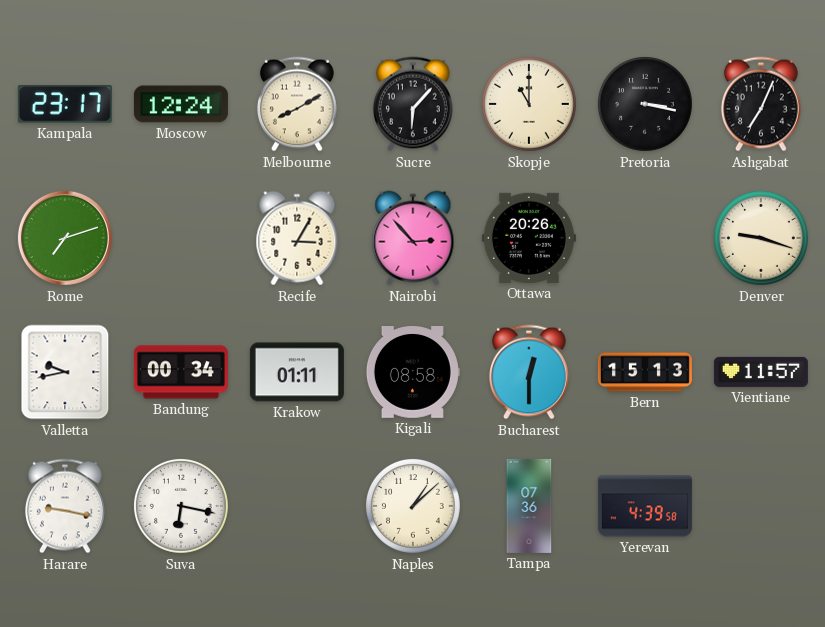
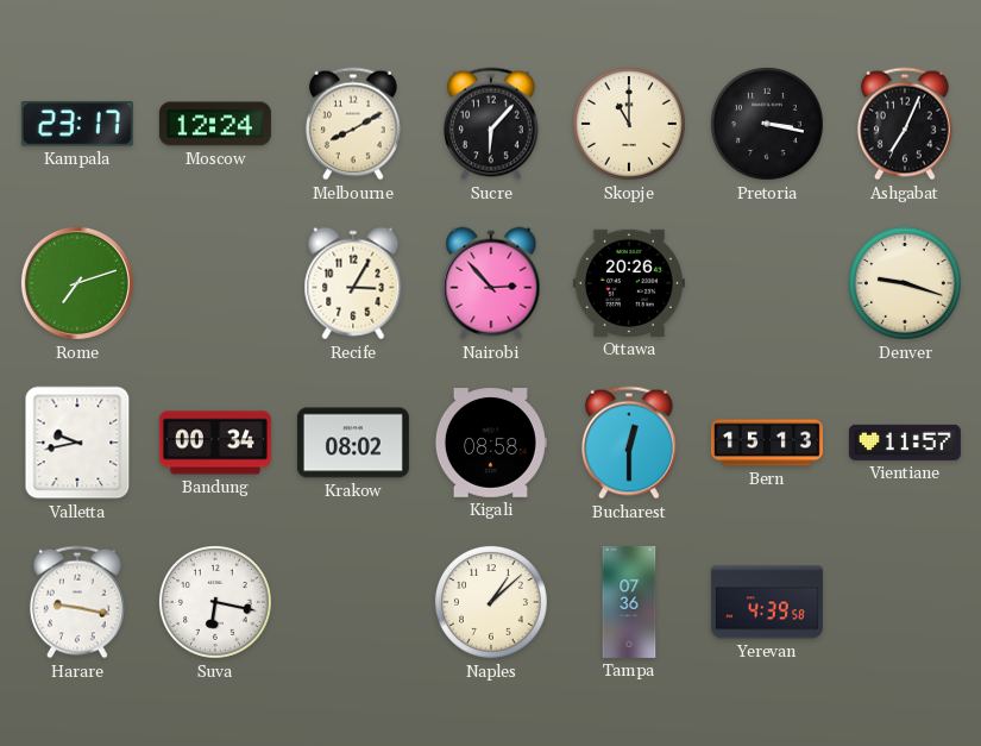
Krakow: 01:11 -> 08:02
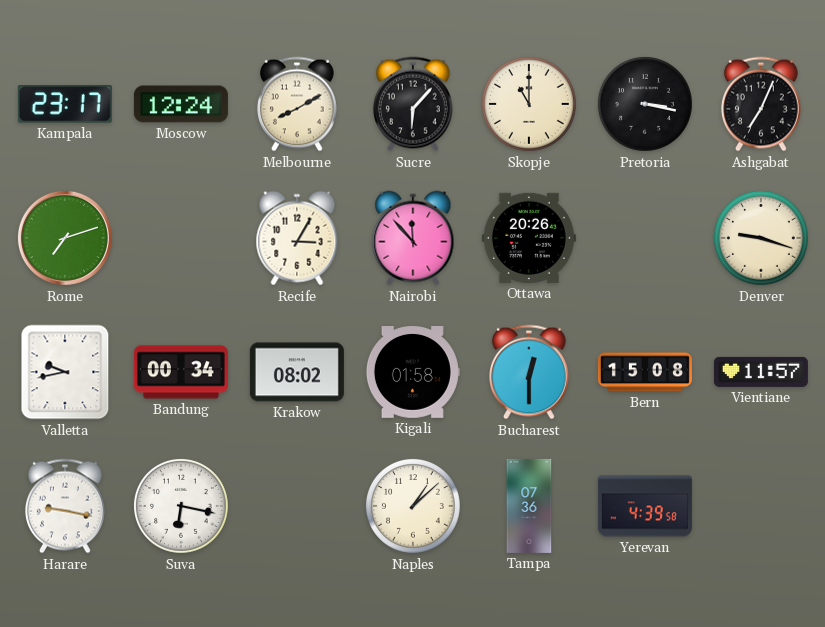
Nairobi: 2:53 -> 11:53
Kigali: 08:58 -> 01:58
Bern: 15:13 -> 15:08
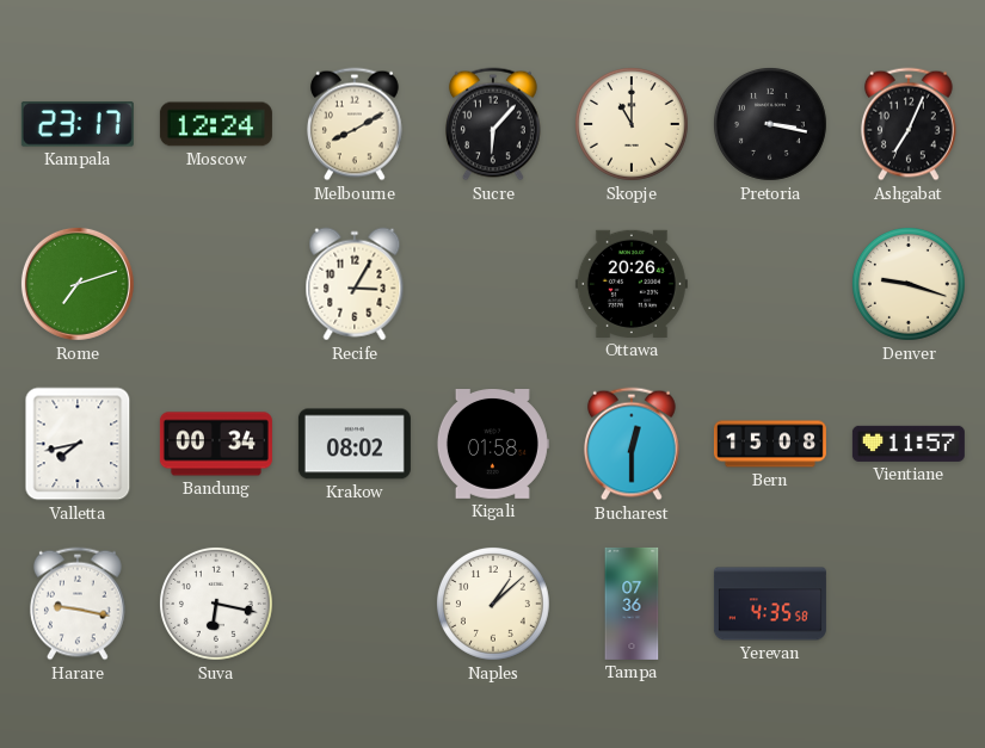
Nairobi: 11:53 -> none
Valletta: 9:43 -> 7:43
Yerevan: 4:39 -> 4:35
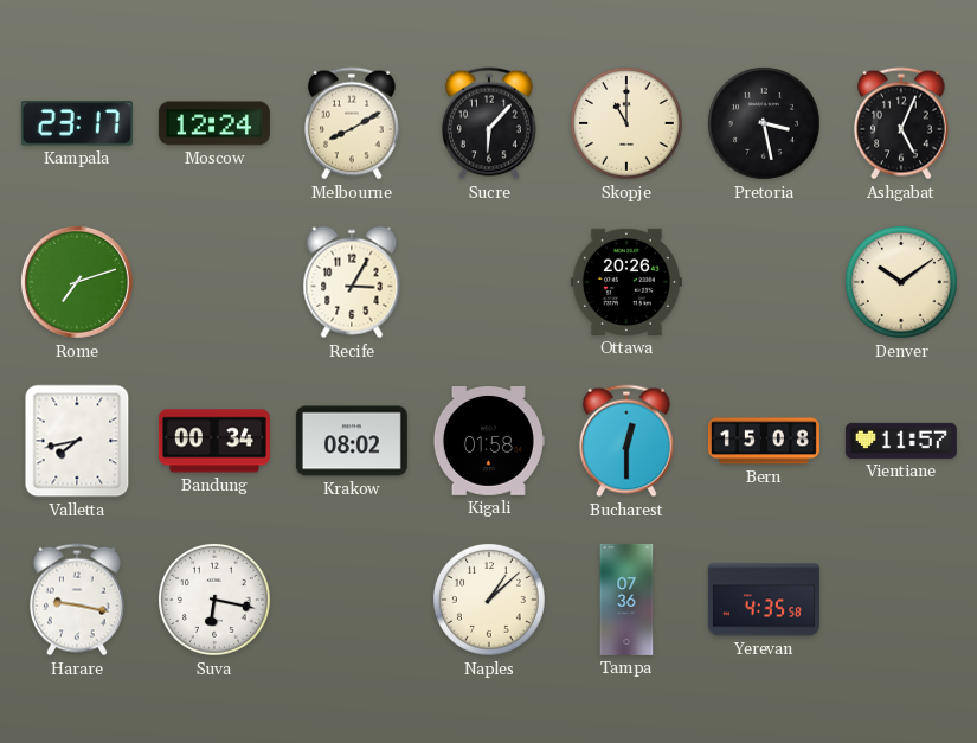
Pretoria: 3:17 -> 3:28
Ashgabat: 7:04 -> 5:04
Denver: 9:18 -> 10:09
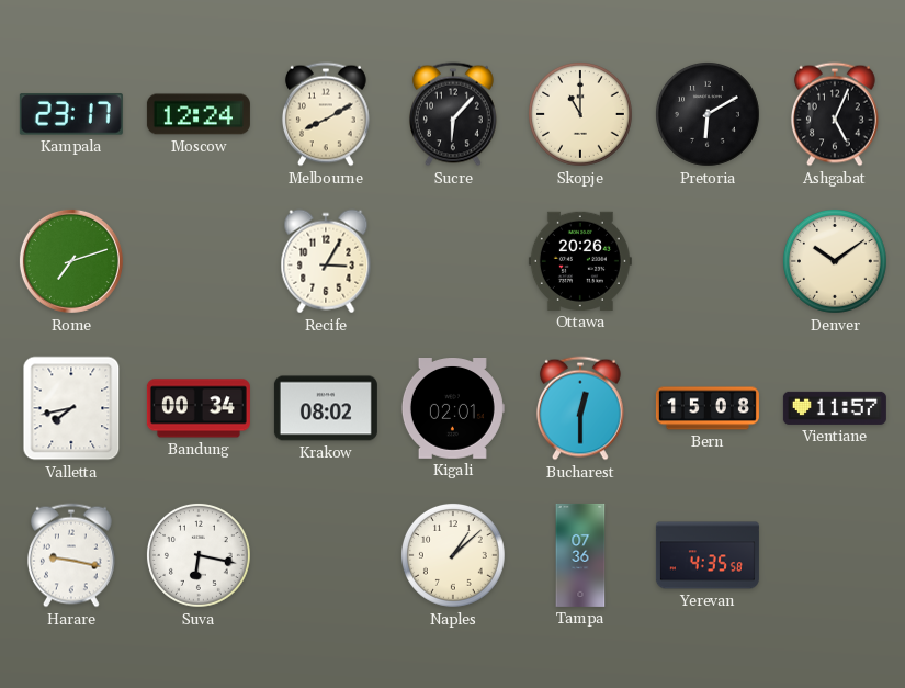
Pretoria: 3:28 -> 6:10
Kigali: 01:58 -> 02:01
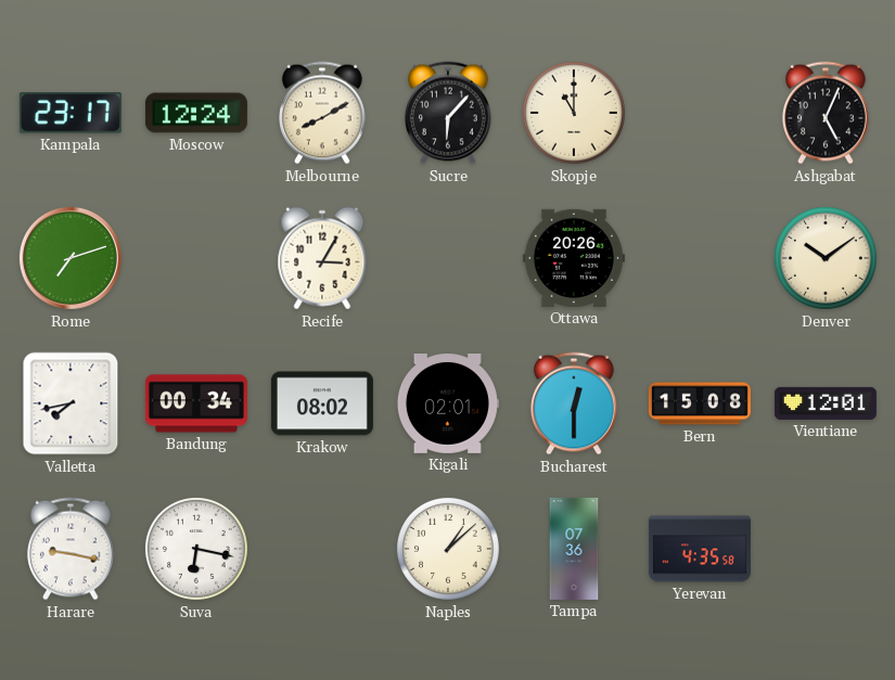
Pretoria: 6:10 -> none
Vientiane: 11:57 -> 12:01
